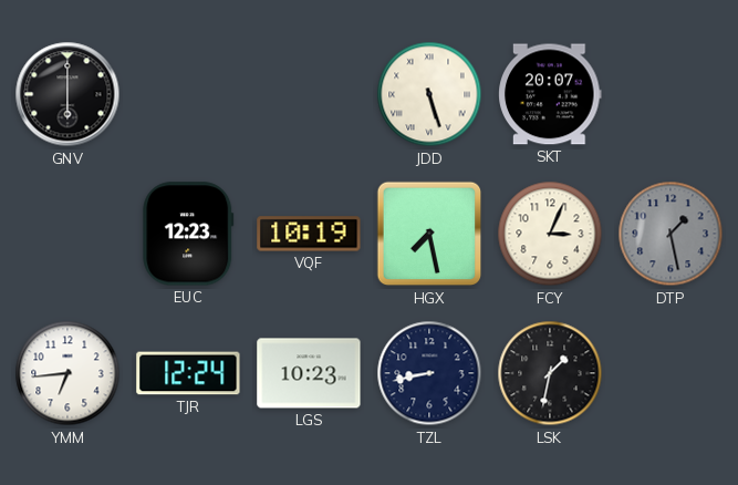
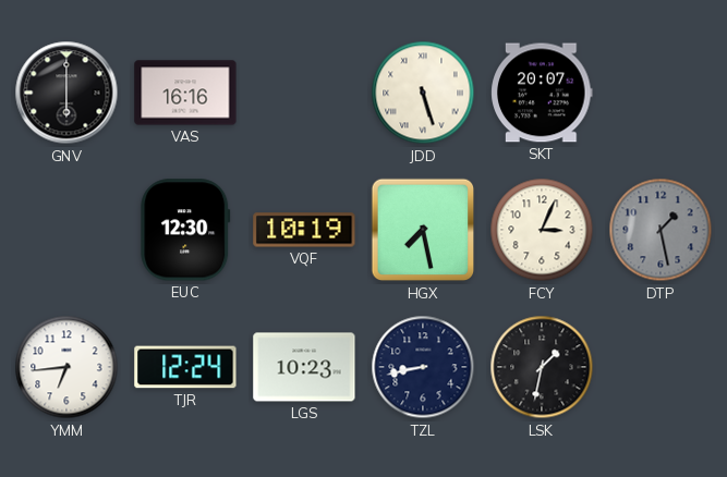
VAS: none -> 16:16
EUC: 12:23 -> 12:30
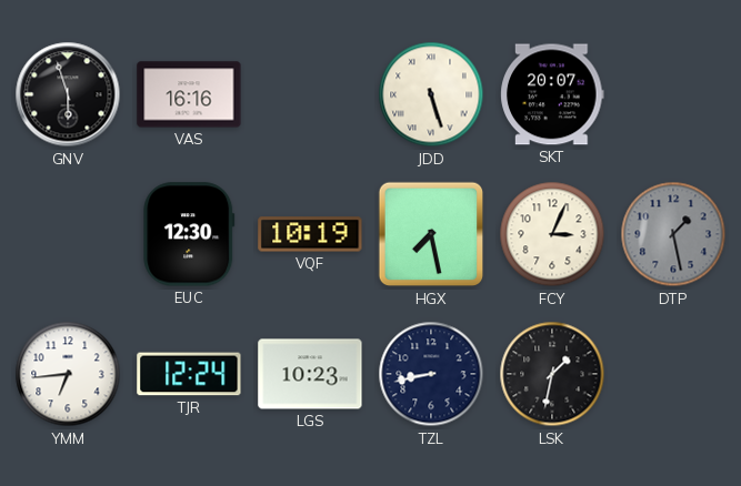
GNV: 6:00 -> 5:57
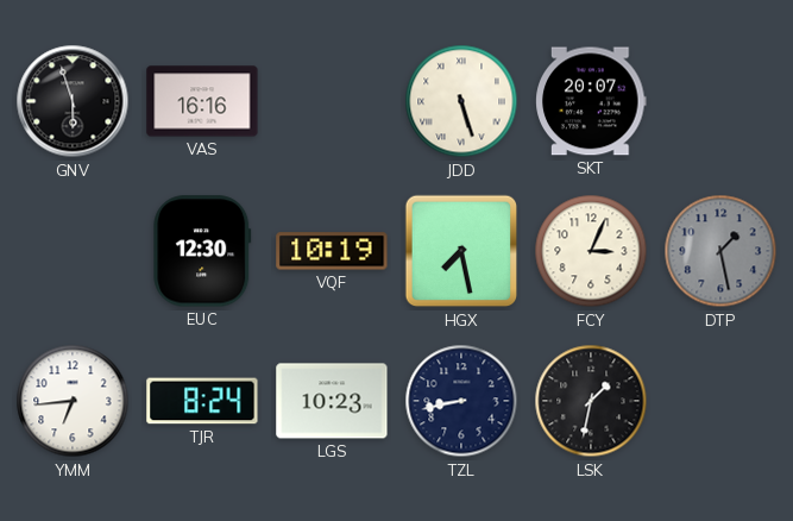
TJR: 12:24 -> 8:24
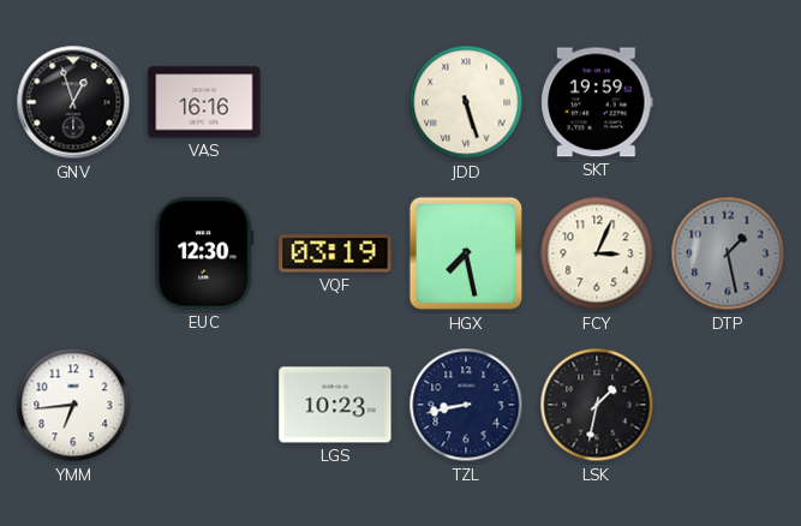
GNV: 5:57 -> 12:57
SKT: 20:07 -> 19:59
VQF: 10:19 -> 03:19
TJR: 8:24 -> none
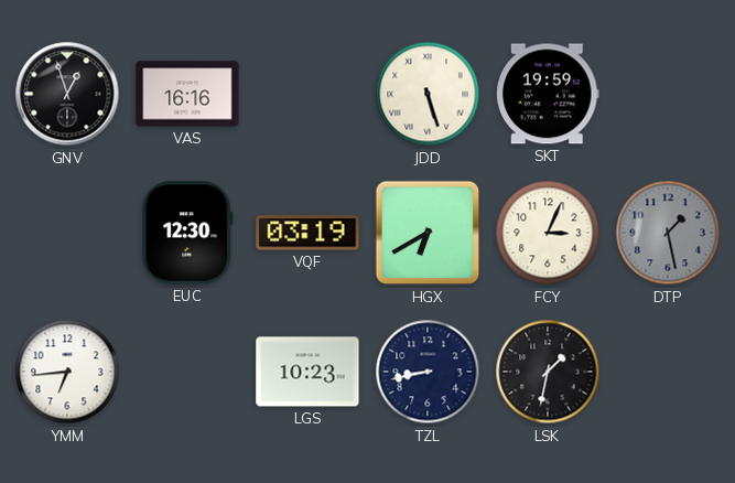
HGX: 7:28 -> 6:40
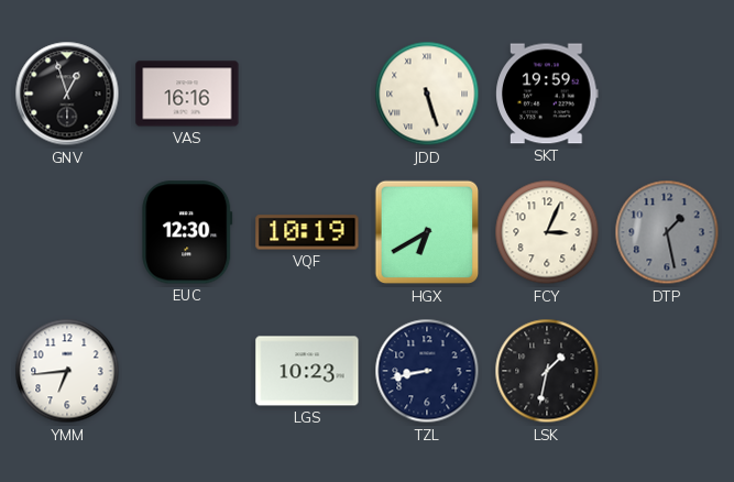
VQF: 03:19 -> 10:19
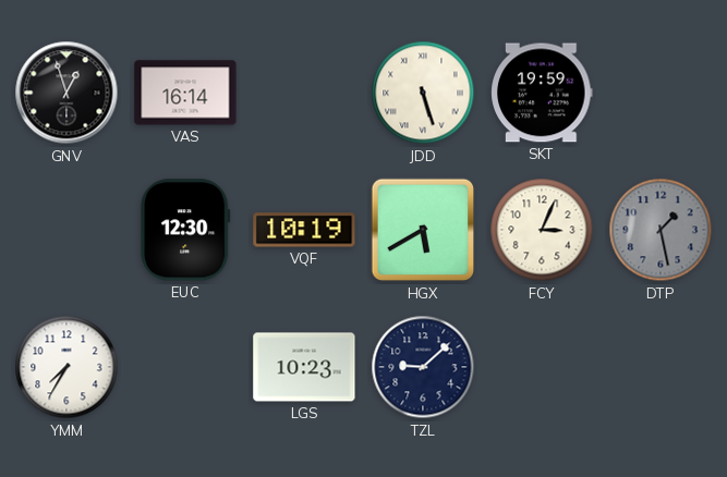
VAS: 16:16 -> 16:14
HGX: 6:40 -> 5:40
YMM: 6:44 -> 7:35
TZL: 8:43 -> 9:08
LSK: 1:32 -> none
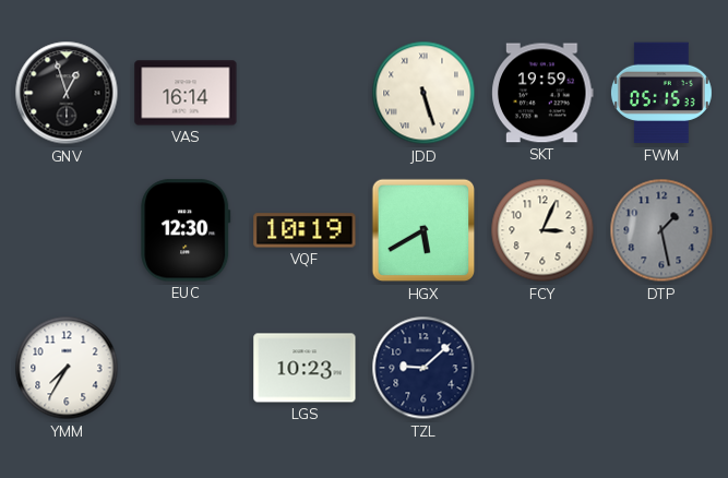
FWM: none -> 05:15
